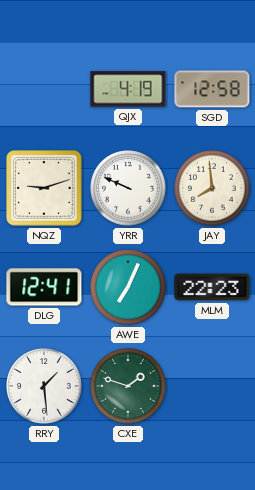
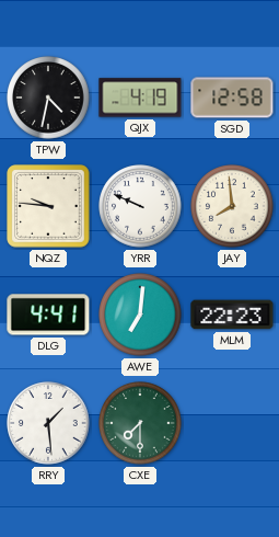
TPW: none -> 4:32
NQZ: 9:12 -> 9:46
DLG: 12:41 -> 4:41
AWE: 7:04 -> 7:01
CXE: 1:48 -> 7:30
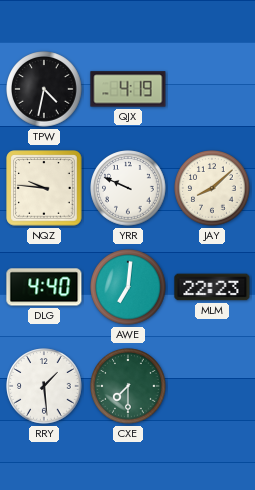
SGD: 12:58 -> none
JAY: 7:59 -> 8:08
DLG: 4:41 -> 4:40
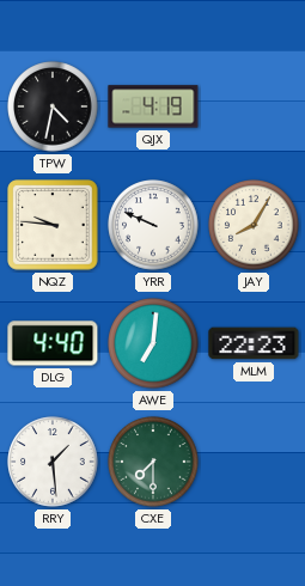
JAY: 8:08 -> 8:05
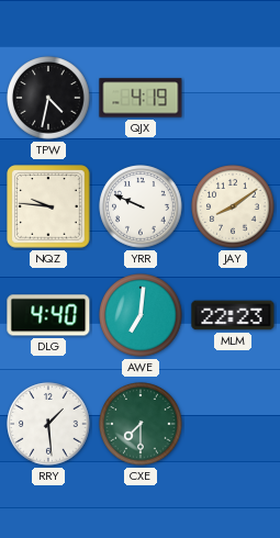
JAY: 8:05 -> 8:09
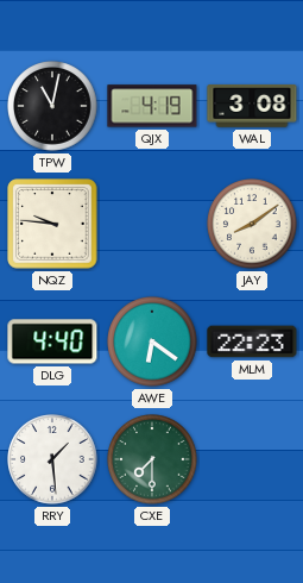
TPW: 4:32 -> 11:02
WAL: none -> 3:08
YRR: 9:49 -> none
AWE: 7:01 -> 6:21
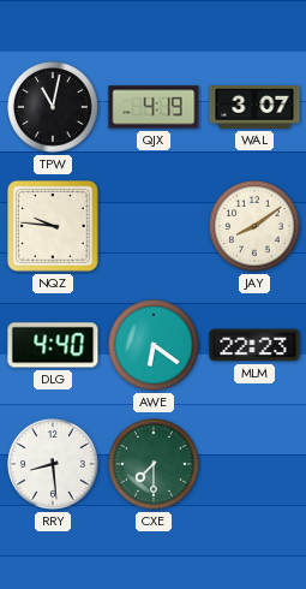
WAL: 3:08 -> 3:07
RRY: 1:29 -> 8:29
